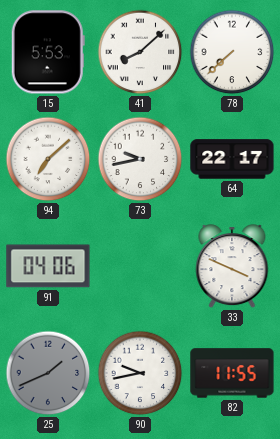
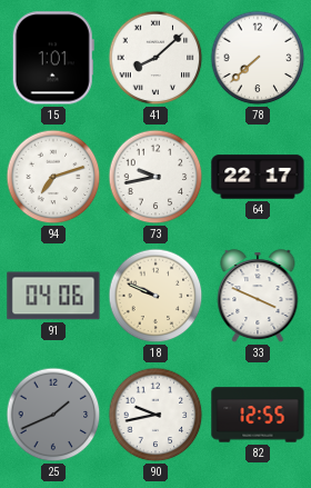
15: 5:53 -> 1:01
94: 7:08 -> 7:12
18: none -> 9:49
82: 11:55 -> 12:55
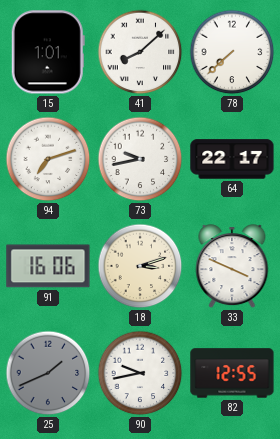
91: 04:06 -> 16:06
18: 9:49 -> 3:12
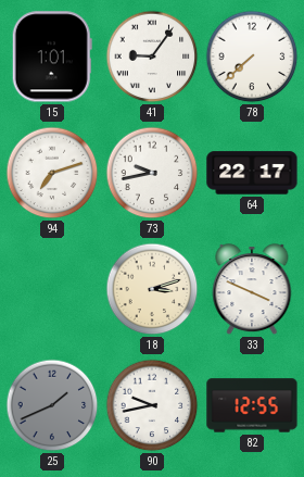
41: 8:08 -> 9:06
91: 16:06 -> none
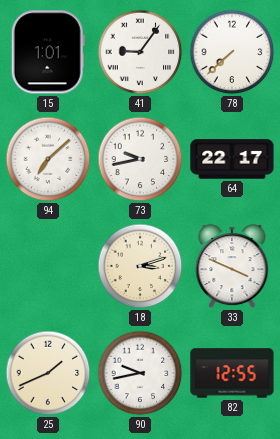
94: 7:12 -> 7:08
25 dial: grey -> cream
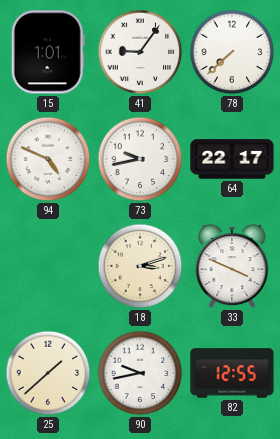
94: 7:08 -> 4:49
25: 1:41 -> 1:38
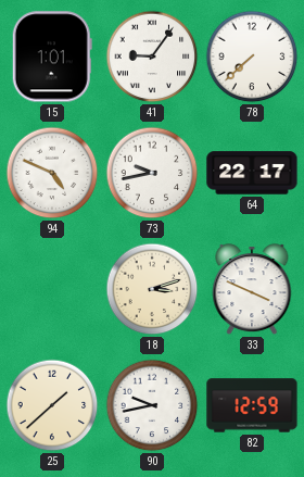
82: 12:55 -> 12:59
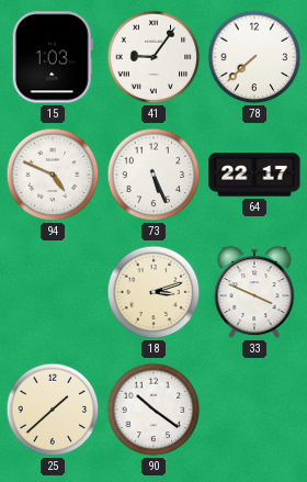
15: 1:01 -> 1:03
73: 9:43 -> 5:26
90: 9:43 -> 10:21
82: 12:59 -> none
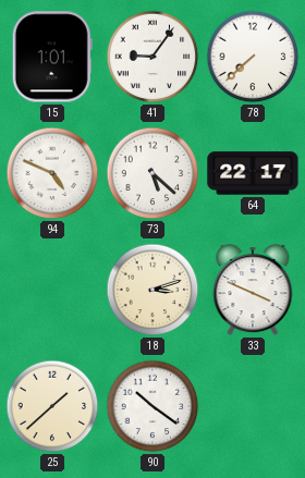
15: 1:03 -> 1:01
73: 5:26 -> 5:22
